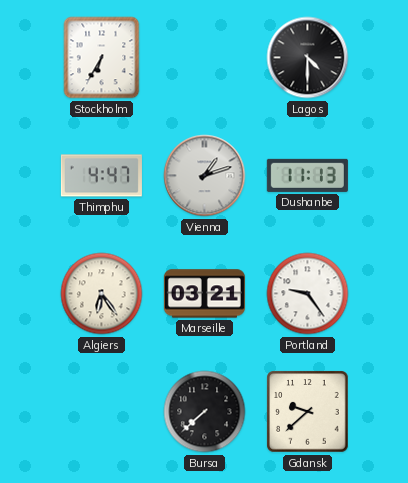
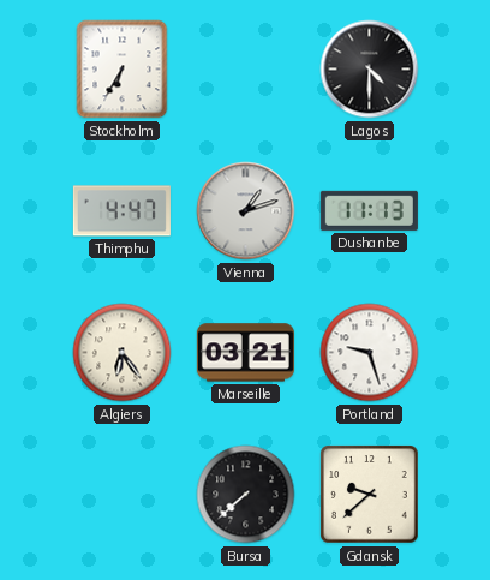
Portland: 9:24 -> 9:27
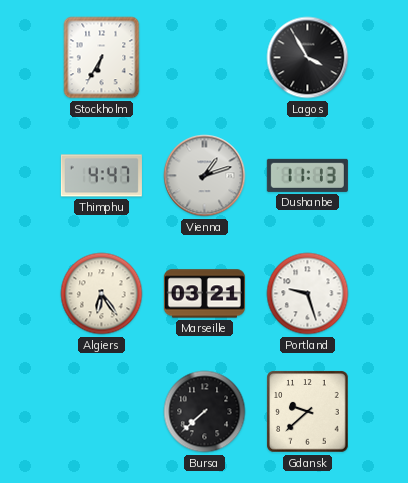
Lagos: 4:30 -> 3:55
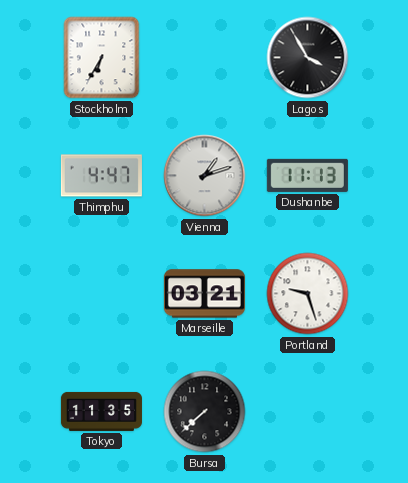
Algiers: 6:24 -> none
Tokyo: none -> 11:35
Gdansk: 9:38 -> none
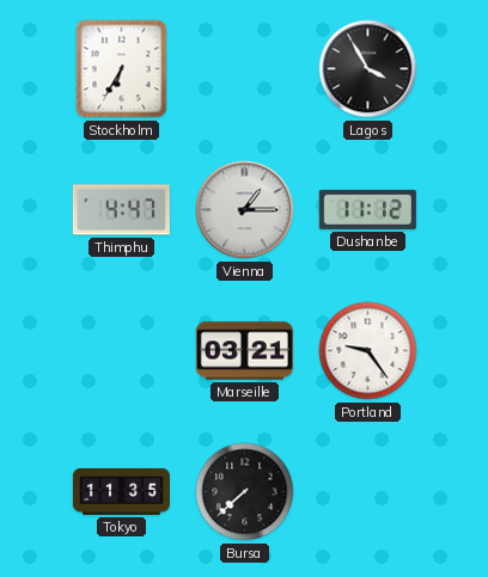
Vienna: 1:12 -> 1:15
Dushanbe: 11:13 -> 11:12
Portland: 9:27 -> 9:24
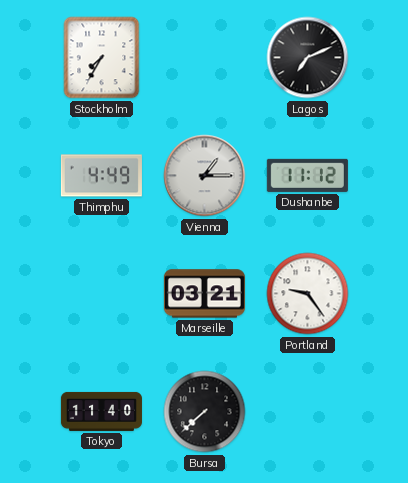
Stockholm: 6:35 -> 7:35
Lagos: 3:55 -> 7:11
Thimphu: 4:47 -> 4:49
Tokyo: 11:35 -> 11:40
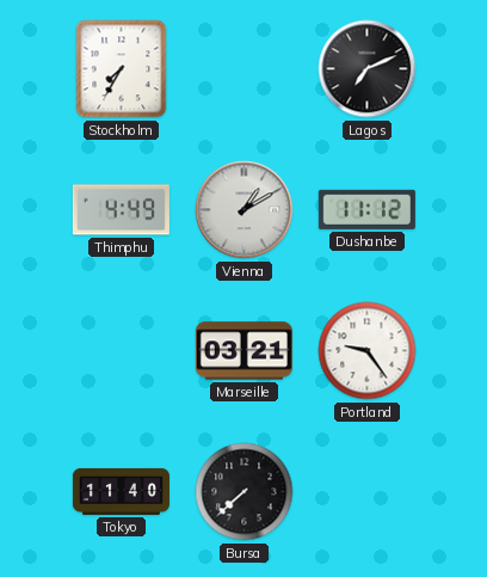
Vienna: 1:15 -> 1:10
